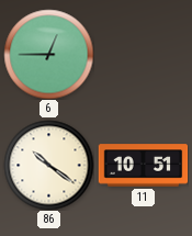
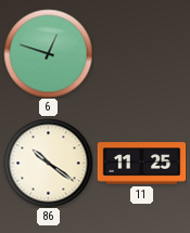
6: 12:45 -> 12:48
11: 10:51 -> 11:25
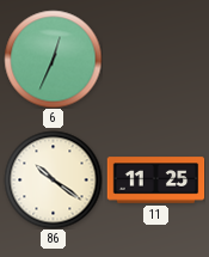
6: 12:48 -> 12:34
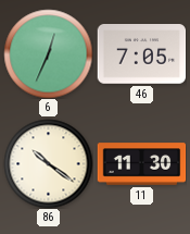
46: none -> 7:05
11: 11:25 -> 11:30
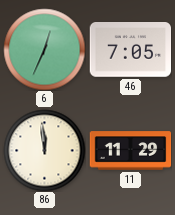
86: 10:21 -> 11:59
11: 11:30 -> 11:29
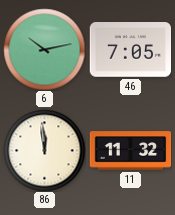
6: 12:34 -> 10:13
11: 11:29 -> 11:32
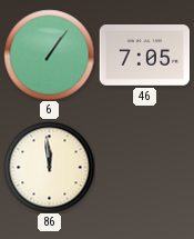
6: 10:13 -> 1:06
11: 11:32 -> none
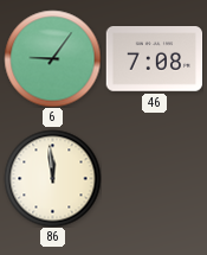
6: 1:06 -> 9:06
46: 7:05 -> 7:08
